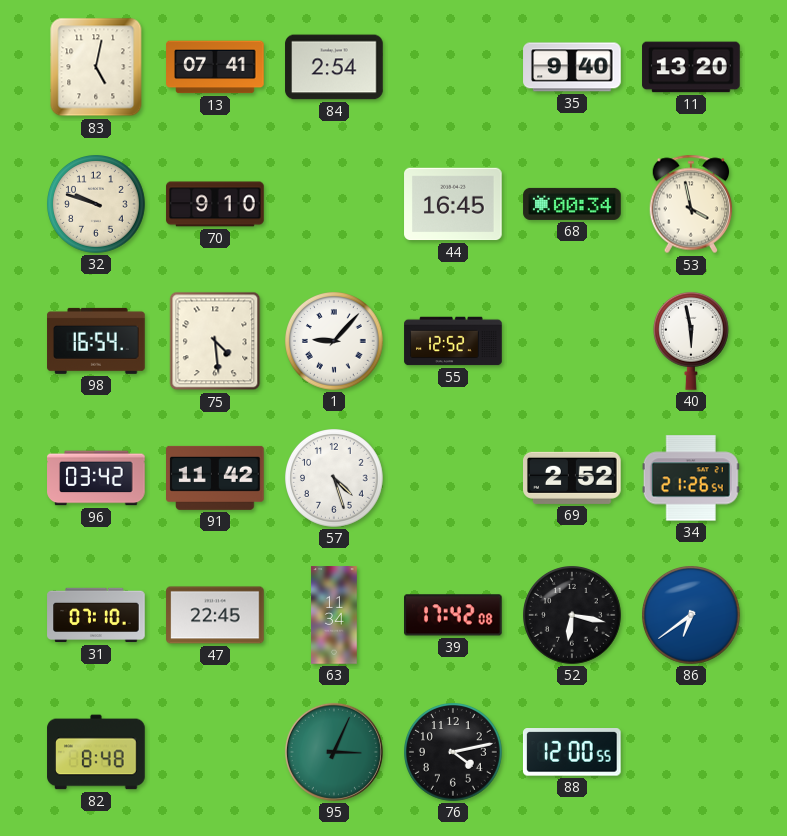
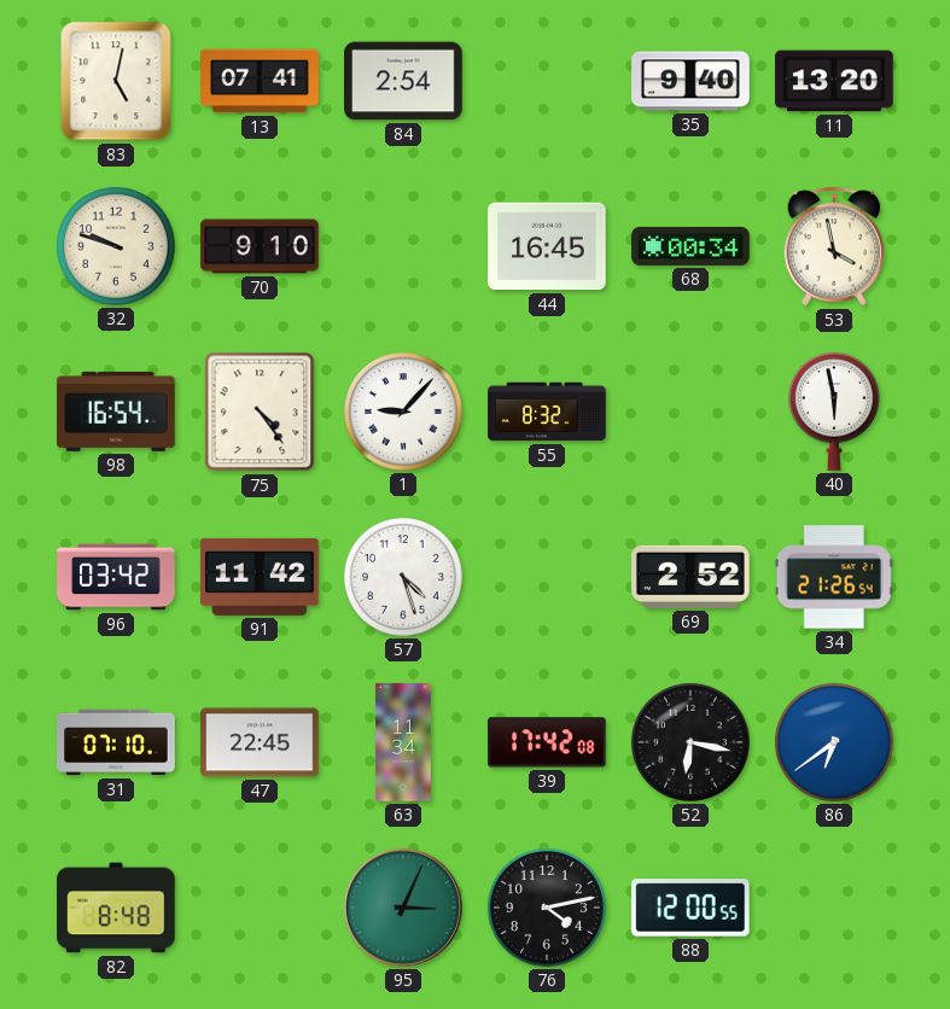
75: 4:29 -> 4:24
55: 12:52 -> 8:32
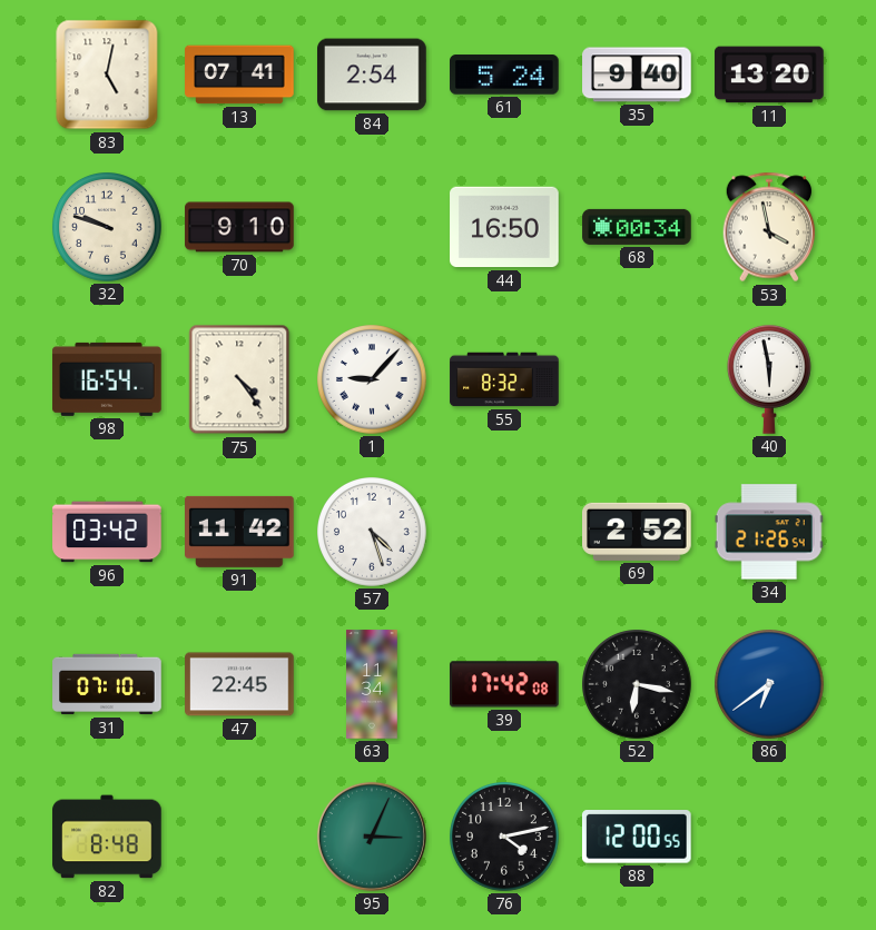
61: none -> 5:24
44: 16:45 -> 16:50
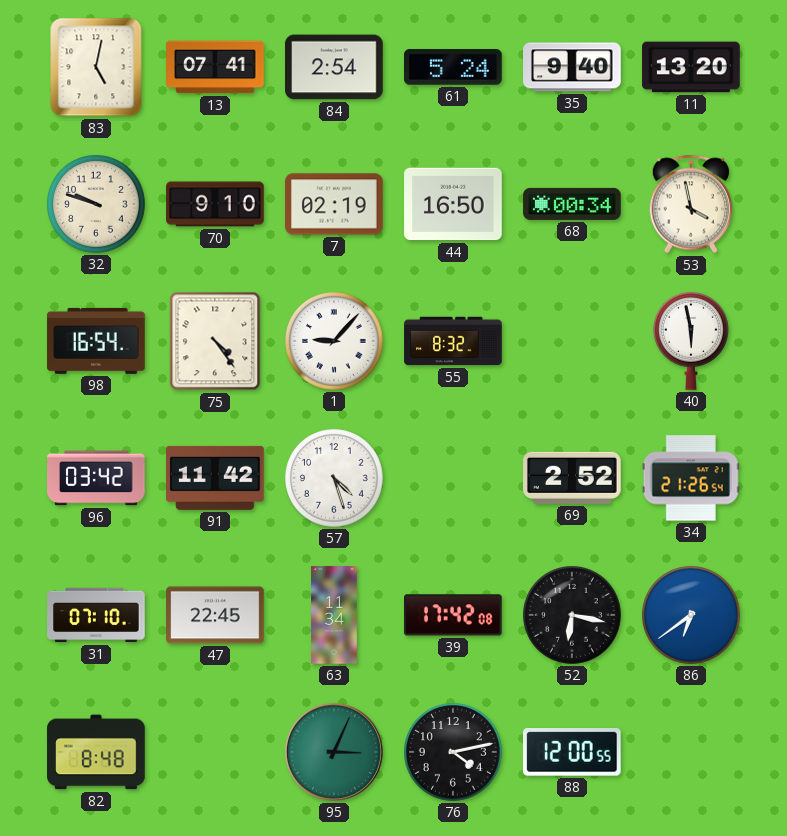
7: none -> 02:19
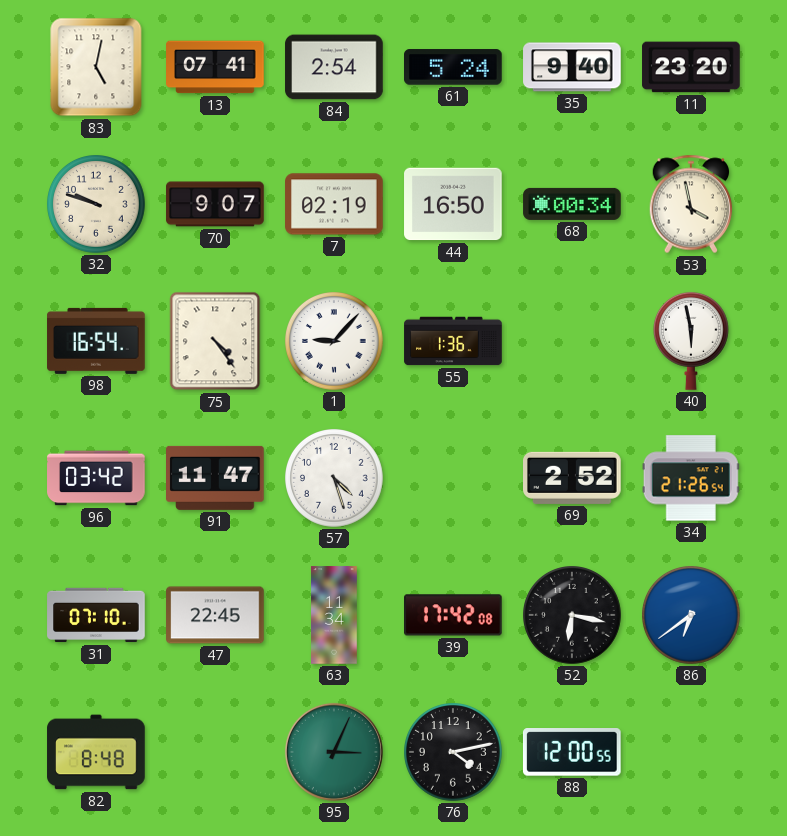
11: 13:20 -> 23:20
70: 9:10 -> 9:07
55: 8:32 -> 1:36
91: 11:42 -> 11:47
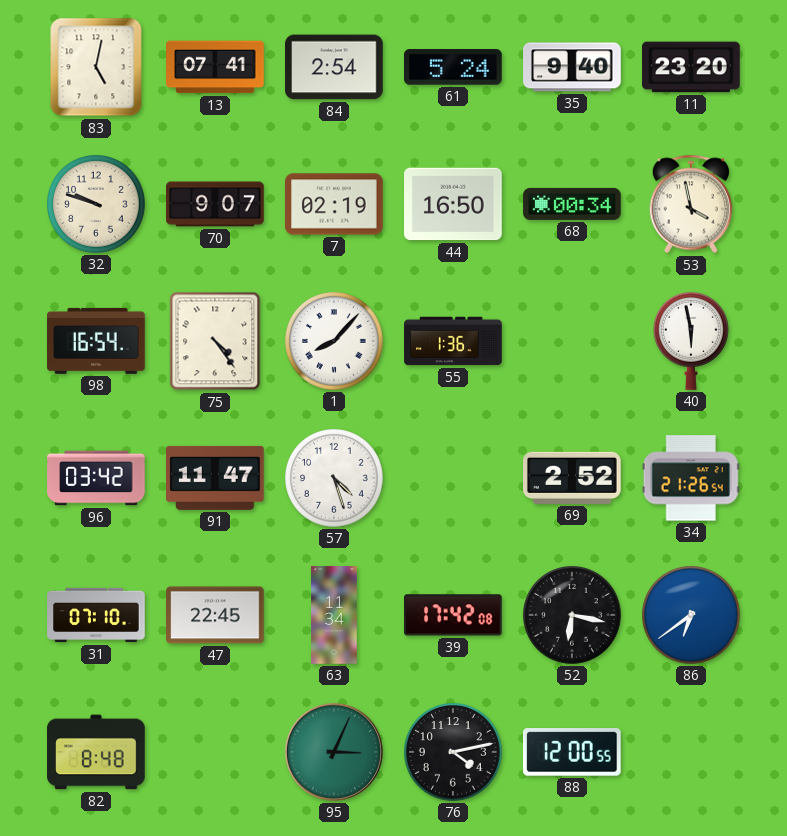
1: 9:07 -> 8:07
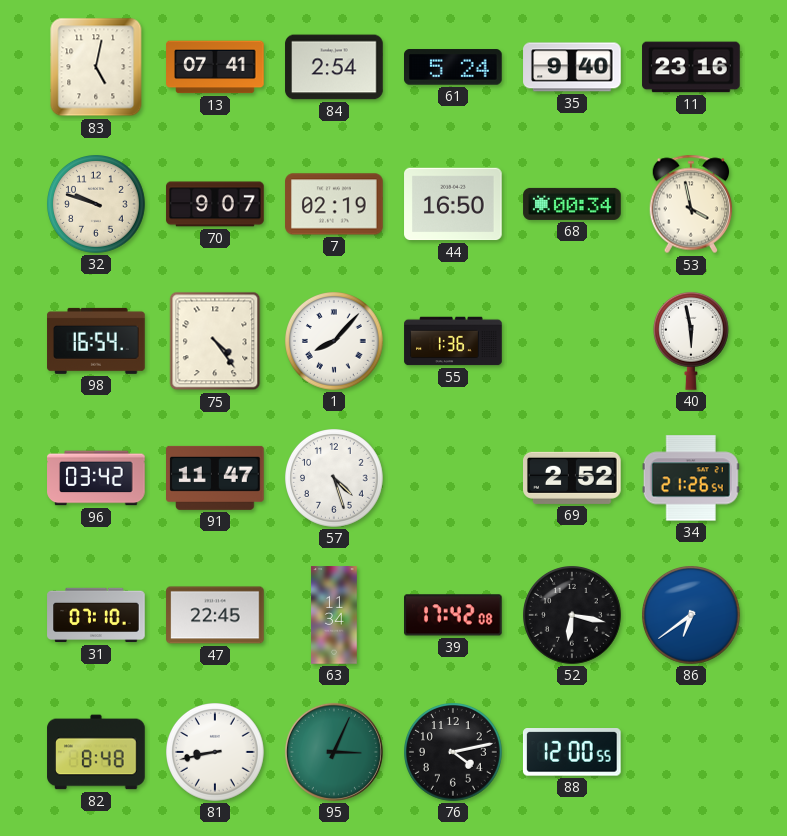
11: 23:20 -> 23:16
81: none -> 8:43
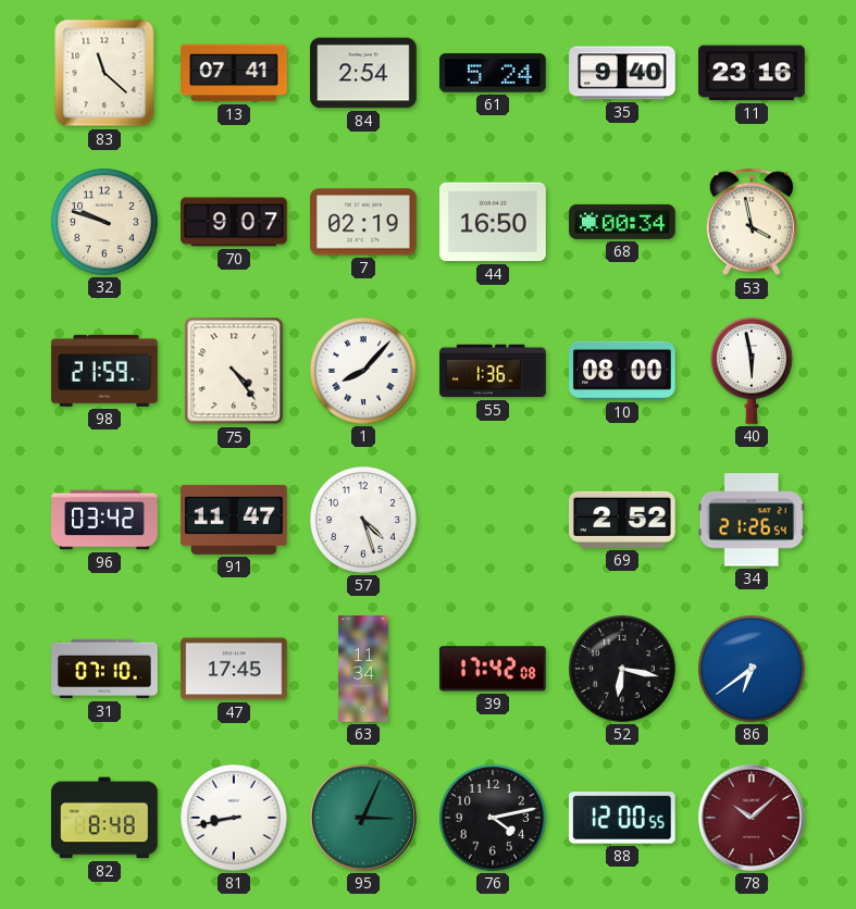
83: 5:02 -> 11:22
98: 16:54 -> 21:59
10: none -> 08:00
47: 22:45 -> 17:45
78: none -> 10:08
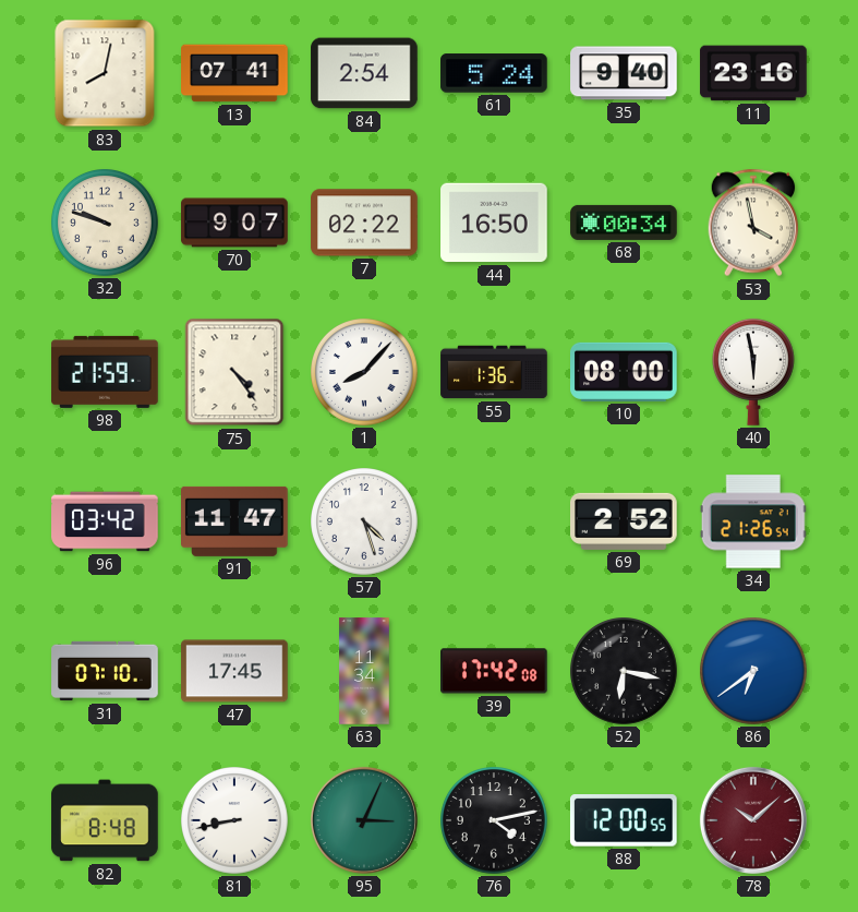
83: 11:22 -> 8:02
7: 02:19 -> 02:22
